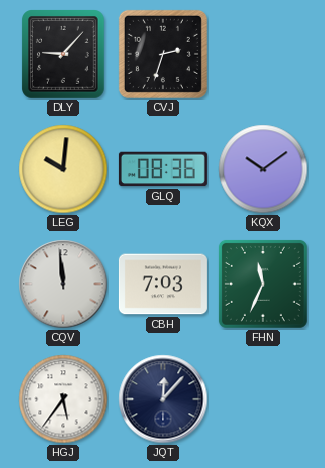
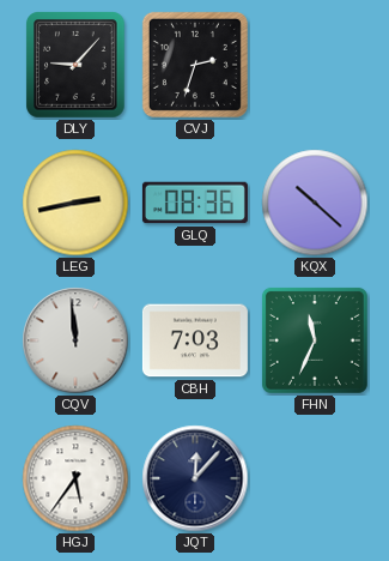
LEG: 10:01 -> 2:43
KQX: 10:09 -> 10:22
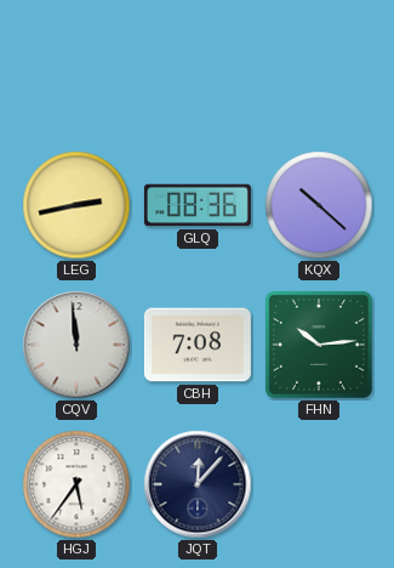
DLY: 9:07 -> none
CVJ: 2:33 -> none
CBH: 7:03 -> 7:08
FHN: 11:34 -> 10:14
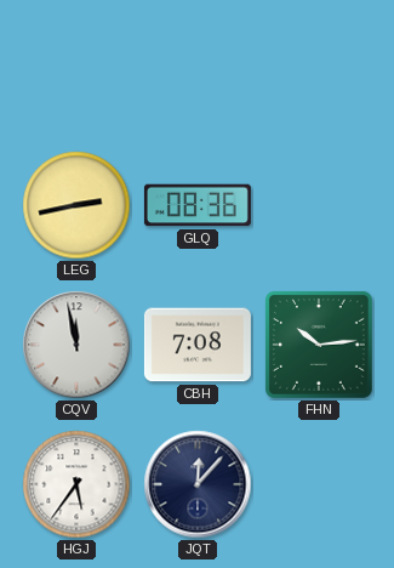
KQX: 10:22 -> none
CQV: 11:59 -> 11:58
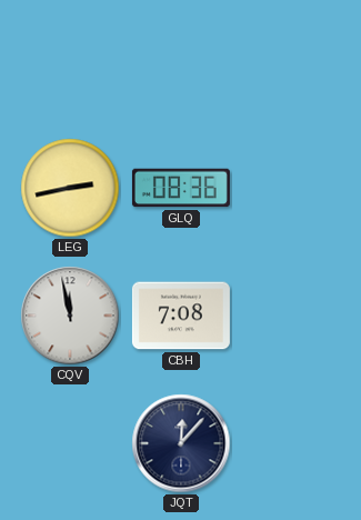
FHN: 10:14 -> none
HGJ: 5:36 -> none
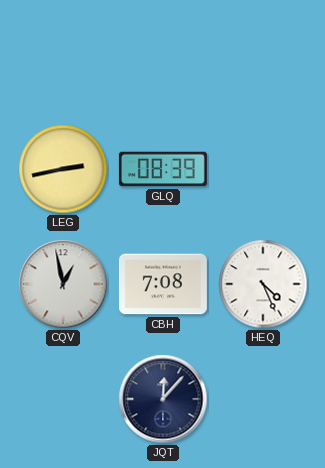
GLQ: 08:36 -> 08:39
CQV: 11:58 -> 12:58
HEQ: none -> 4:26
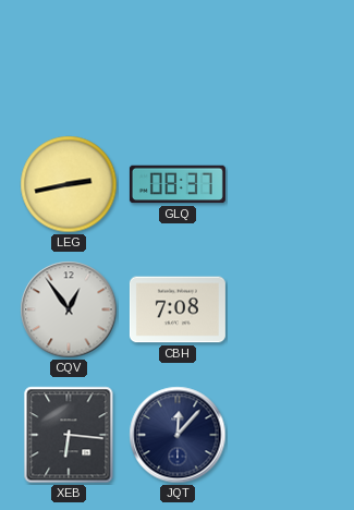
GLQ: 08:39 -> 08:37
CQV: 12:58 -> 12:54
HEQ: 4:26 -> none
XEB: none -> 6:16
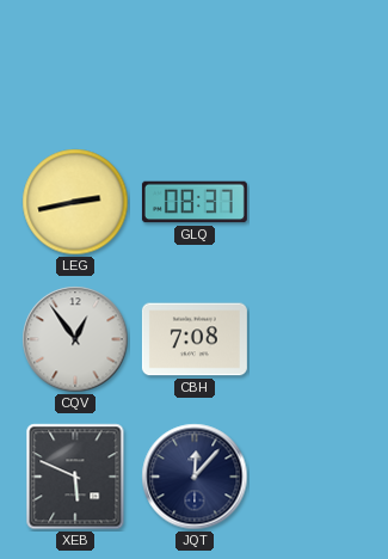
XEB: 6:16 -> 5:49
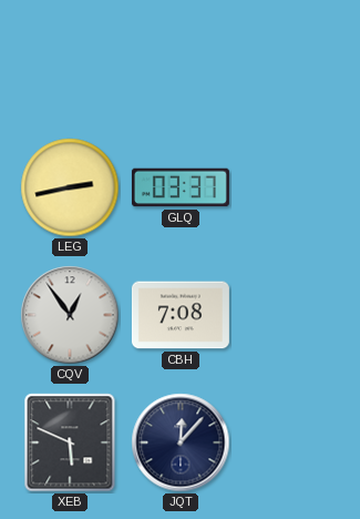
GLQ: 08:37 -> 03:37
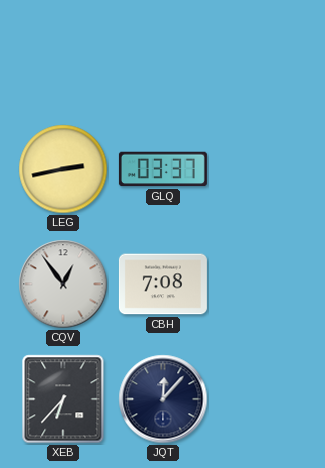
XEB: 5:49 -> 6:37
